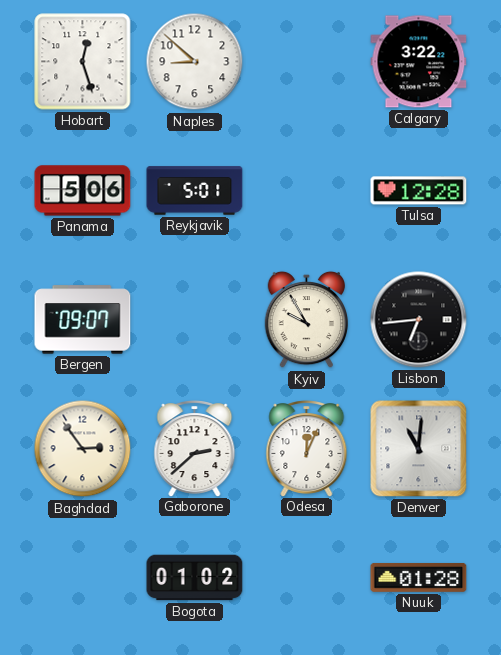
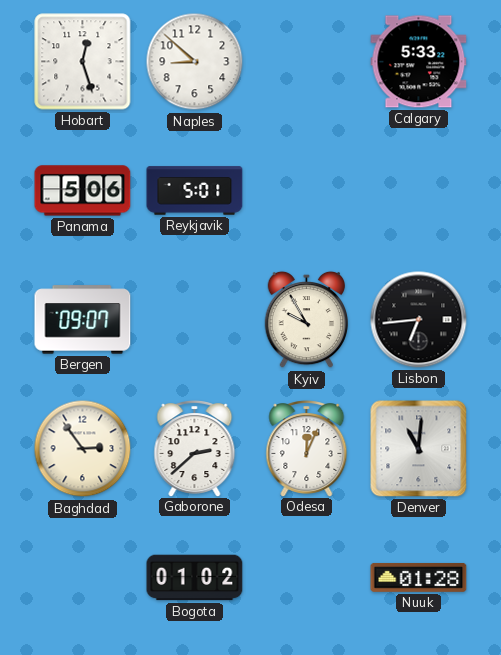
Calgary: 3:22 -> 5:33
Tulsa: 12:28 -> none
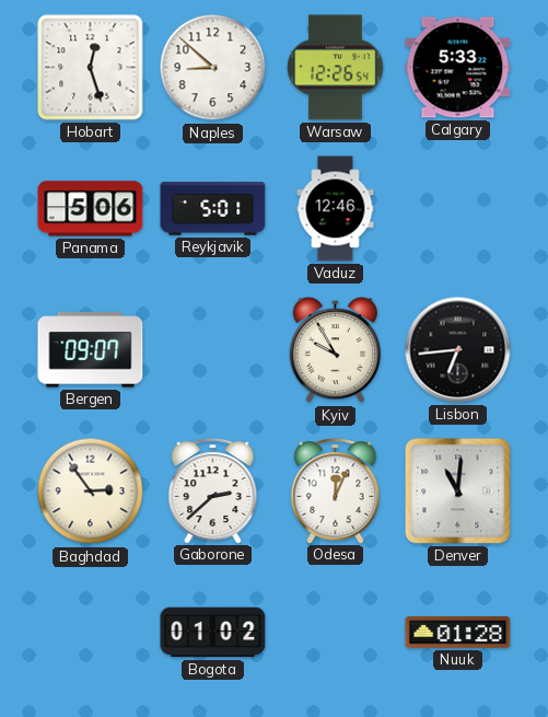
Warsaw: none -> 12:26
Vaduz: none -> 12:46
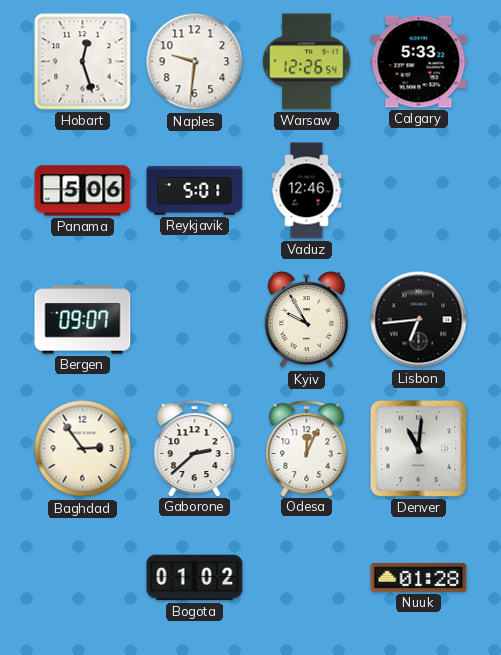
Naples: 8:52 -> 9:31
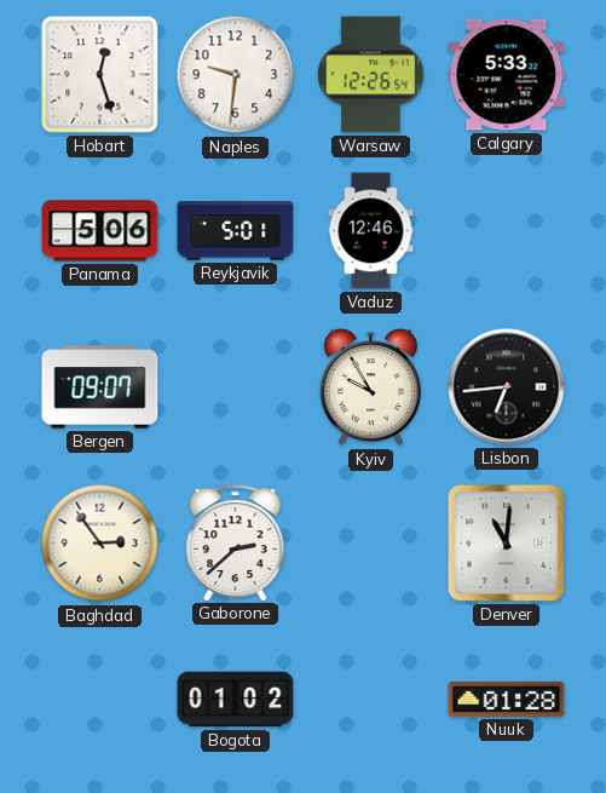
Odesa: 12:04 -> none
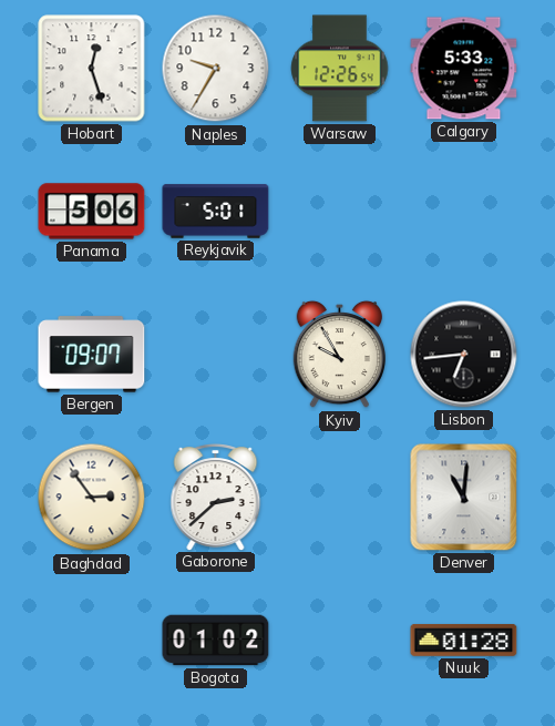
Naples: 9:31 -> 9:35
Vaduz: 12:46 -> none
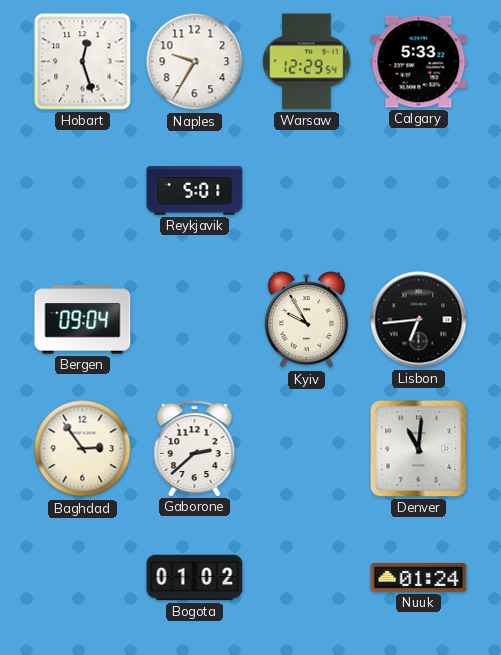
Warsaw: 12:26 -> 12:29
Panama: 5:06 -> none
Bergen: 09:07 -> 09:04
Nuuk: 01:28 -> 01:24
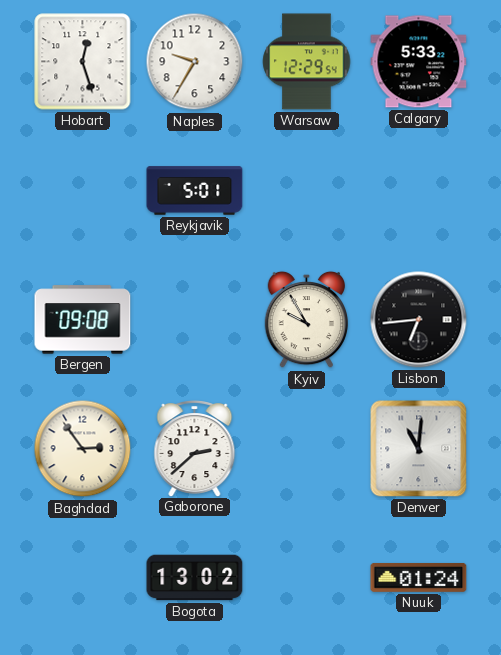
Bergen: 09:04 -> 09:08
Bogota: 01:02 -> 13:02
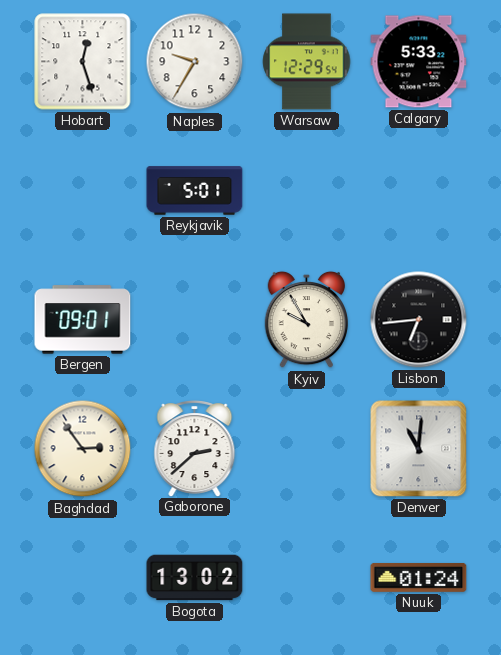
Bergen: 09:08 -> 09:01
